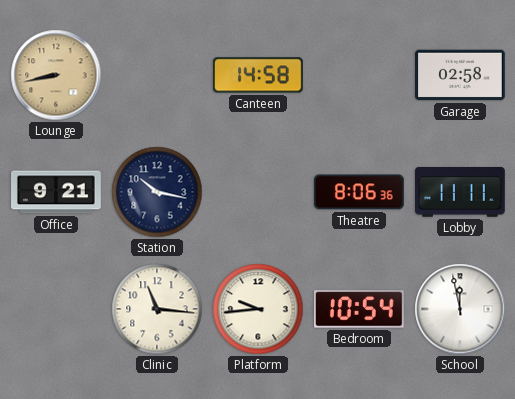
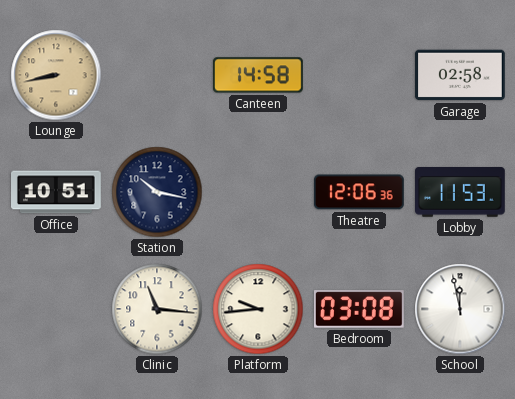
Office: 9:21 -> 10:51
Theatre: 8:06 -> 12:06
Lobby: 11:11 -> 11:53
Bedroom: 10:54 -> 03:08
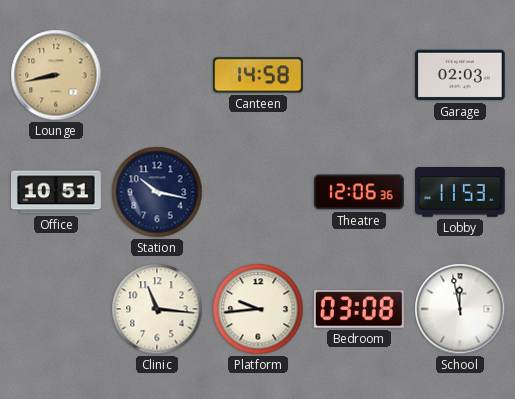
Garage: 02:58 -> 02:03
